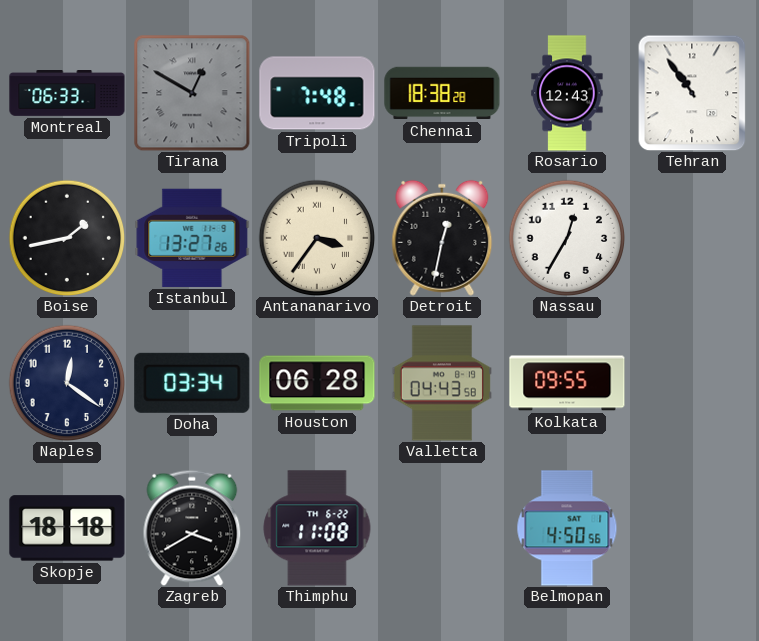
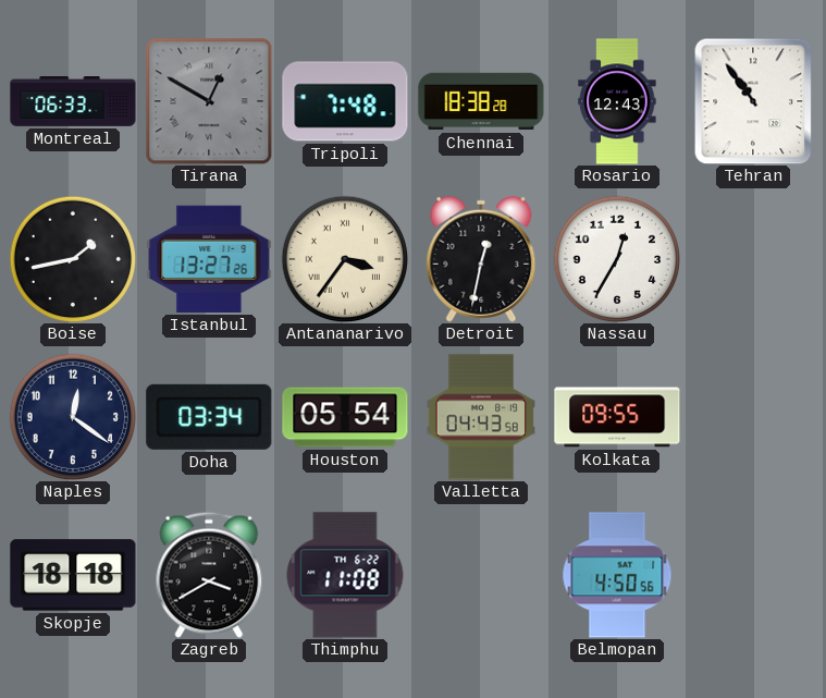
Houston: 06:28 -> 05:54
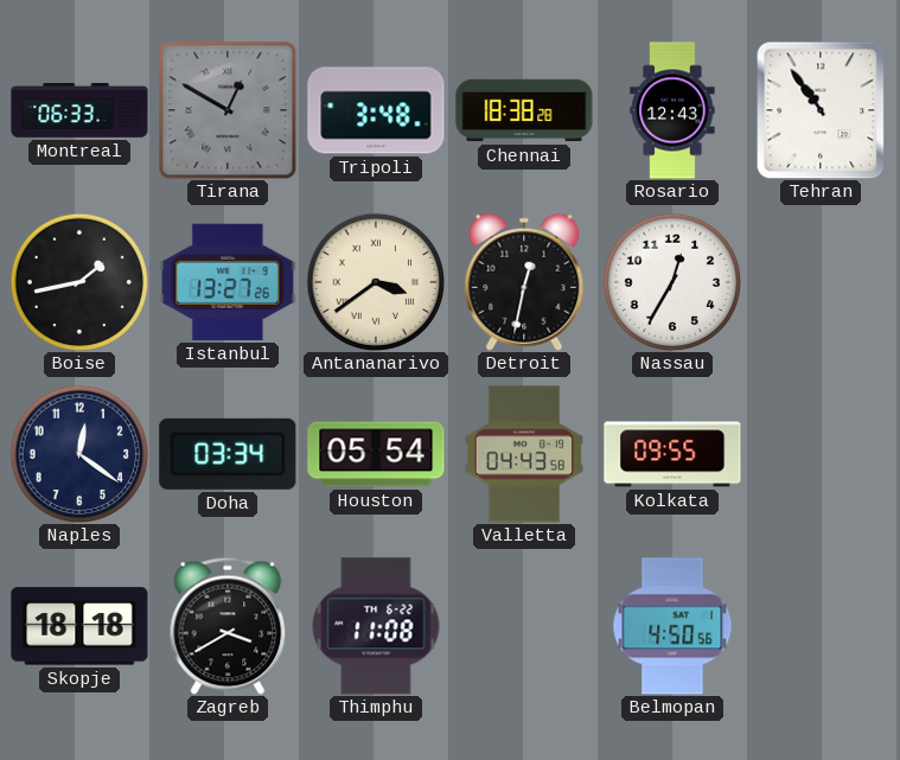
Tripoli: 7:48 -> 3:48
Antananarivo: 3:36 -> 3:39
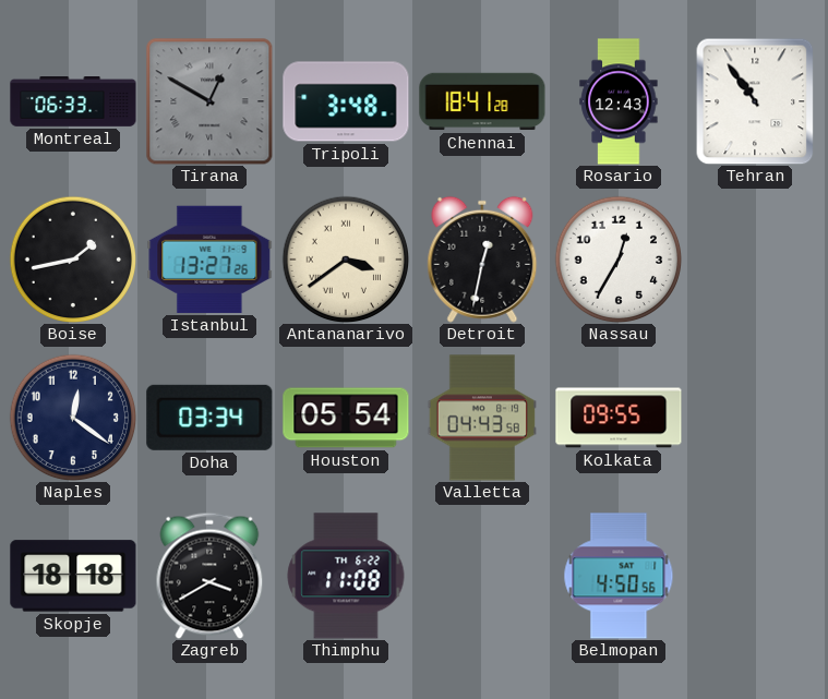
Chennai: 18:38 -> 18:41
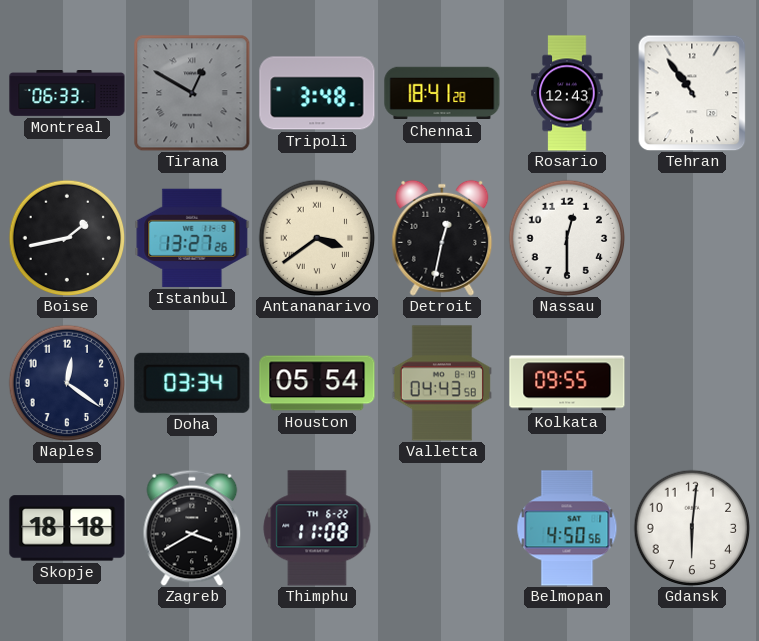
Nassau: 12:35 -> 12:30
Gdansk: none -> 6:01
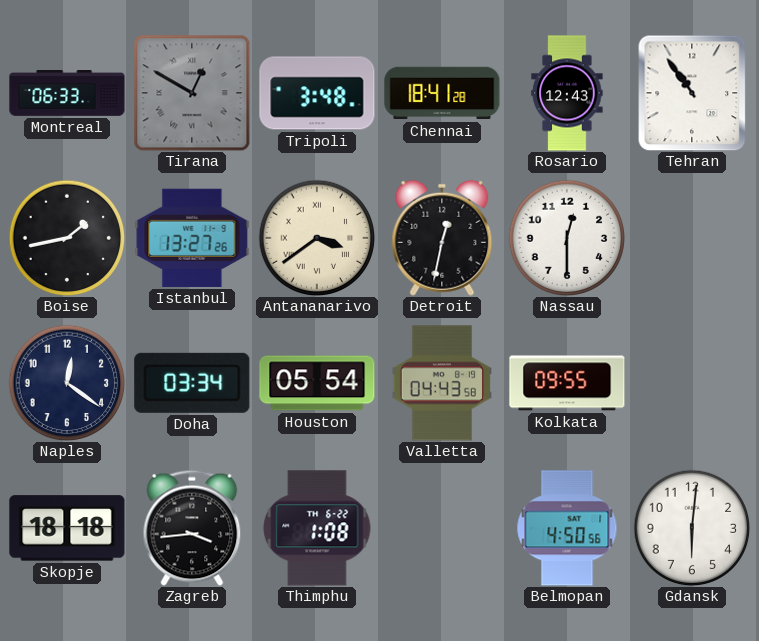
Zagreb: 3:40 -> 3:44
Thimphu: 11:08 -> 1:08
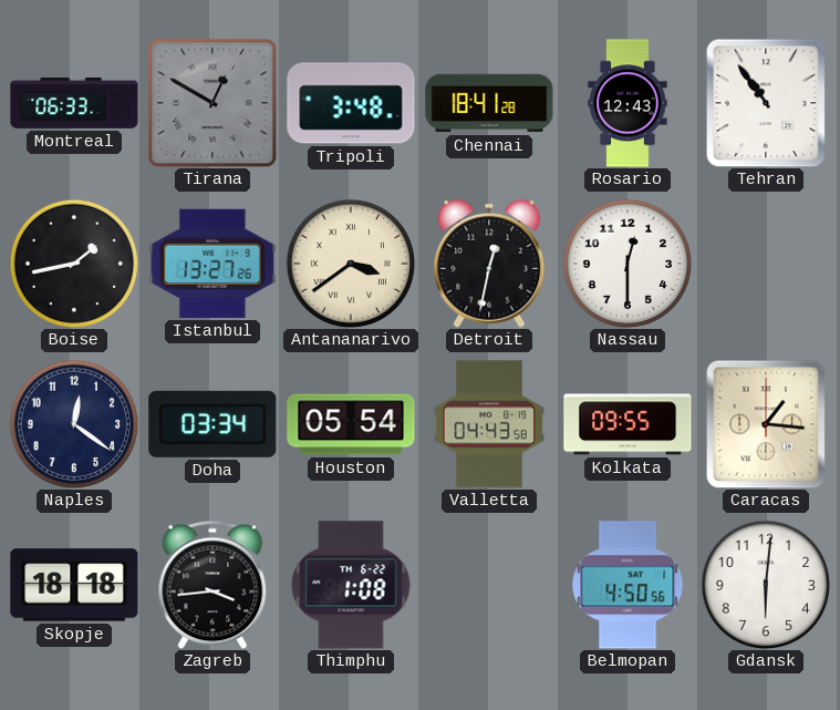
Caracas: none -> 1:16
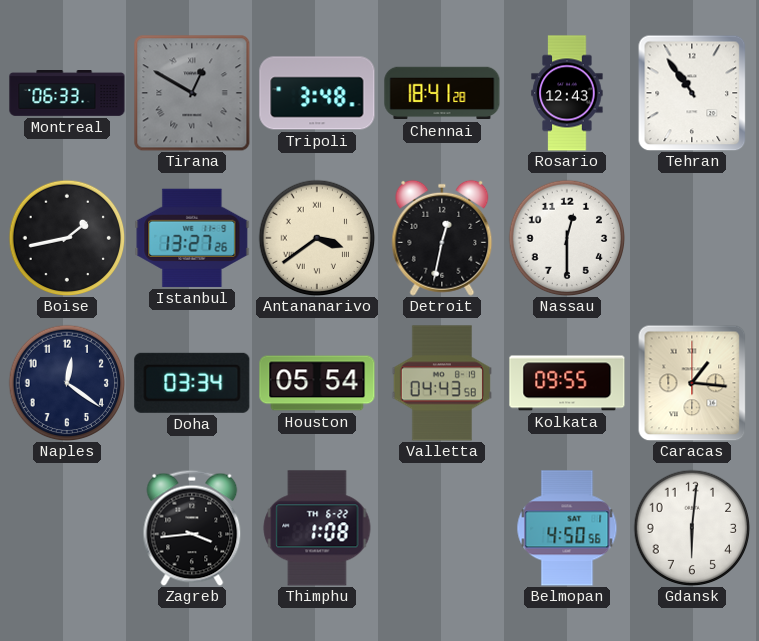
Skopje: 18:18 -> none
